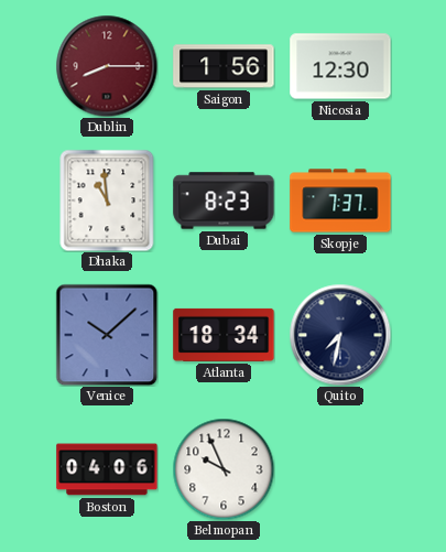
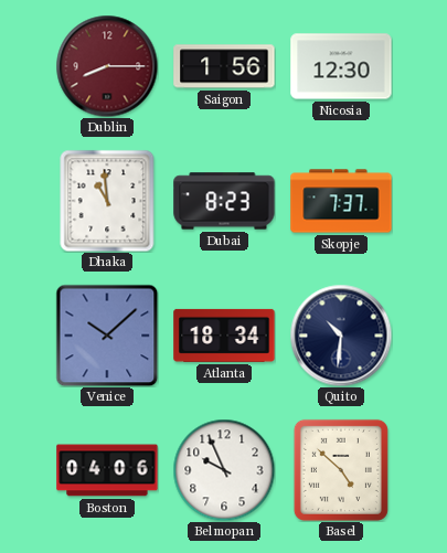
Quito: 7:32 -> 10:31
Basel: none -> 4:52
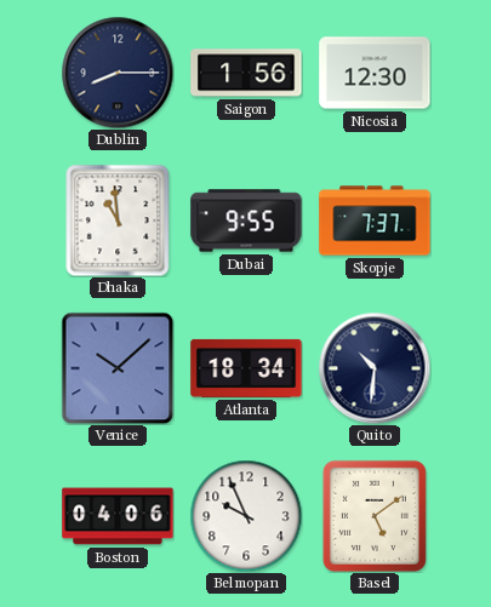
Dublin dial: burgundy -> navy
Dubai: 8:23 -> 9:55
Basel: 4:52 -> 5:09
